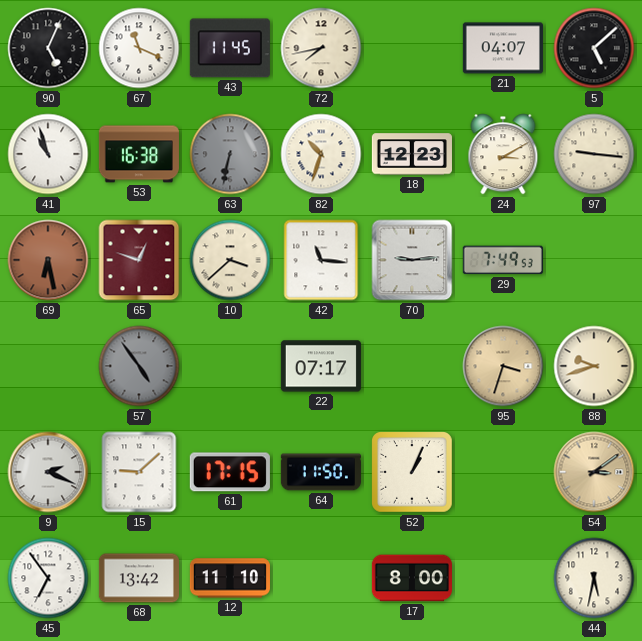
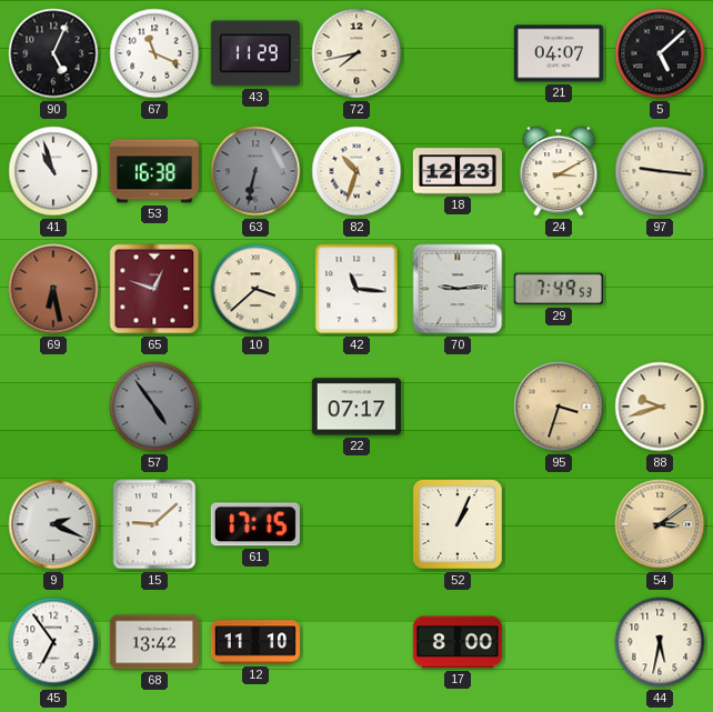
43: 11:45 -> 11:29
64: 11:50 -> none
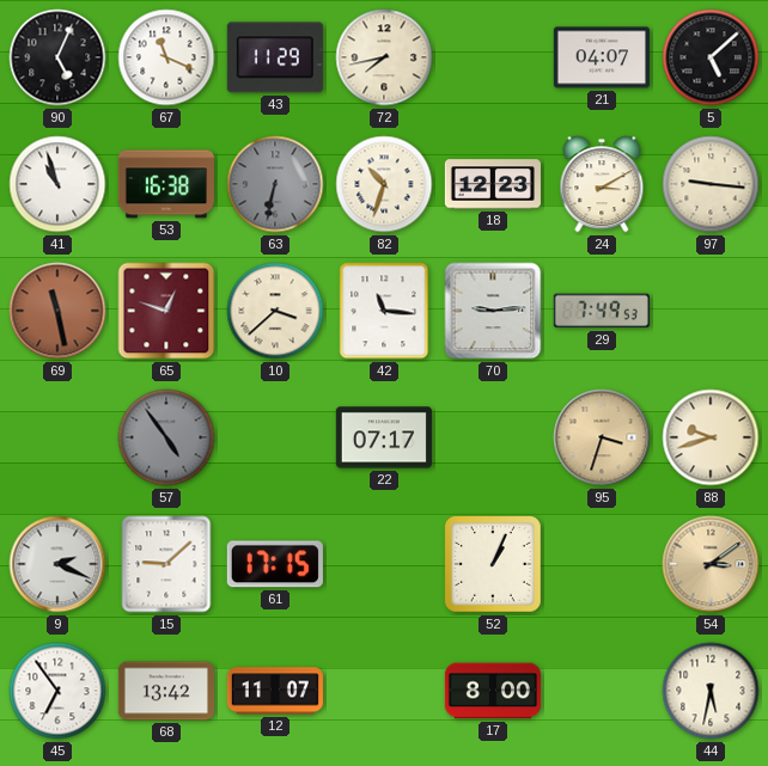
69: 6:28 -> 11:28
12: 11:10 -> 11:07
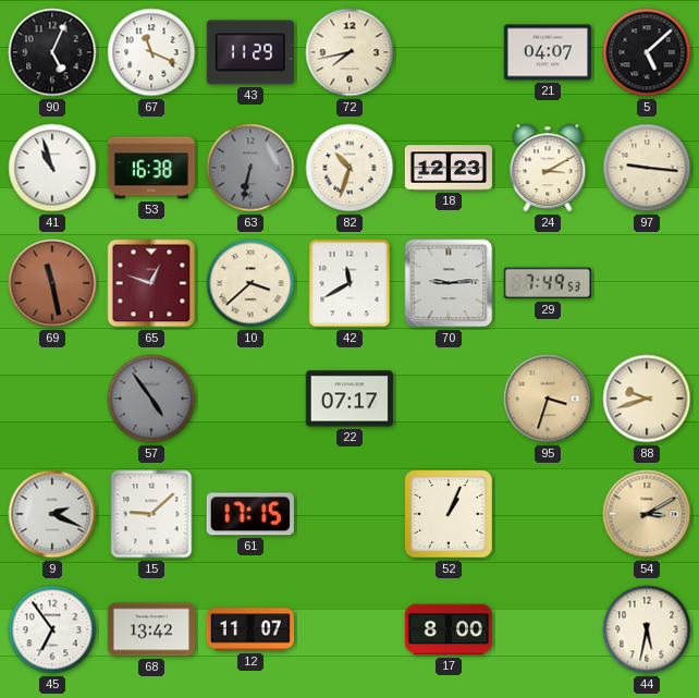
42: 11:16 -> 11:40
54: 3:09 -> 3:10
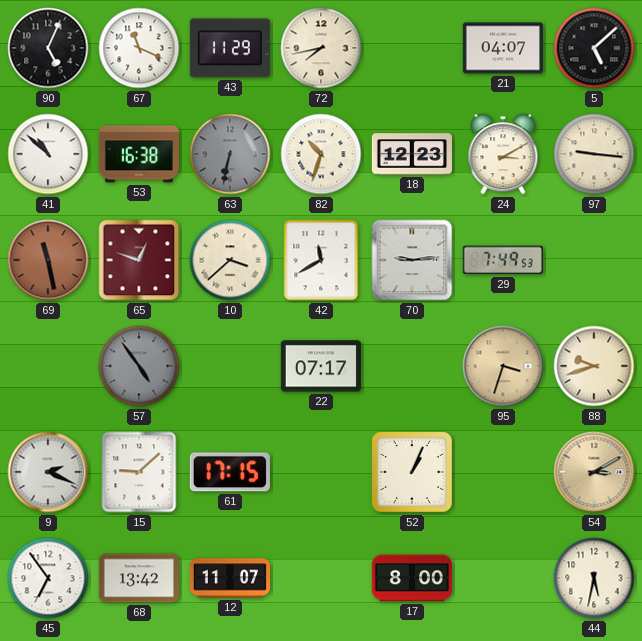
41: 10:57 -> 10:52
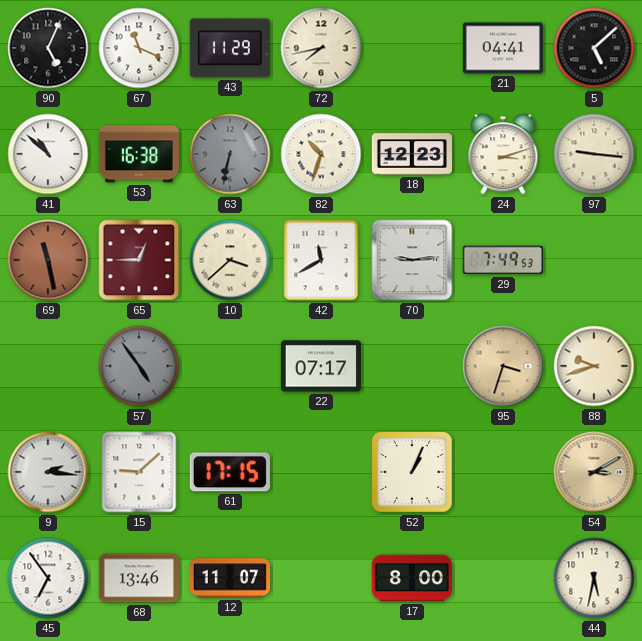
21: 04:07 -> 04:41
24: 3:10 -> 3:12
65: 12:48 -> 12:45
9: 2:19 -> 2:16
68: 13:42 -> 13:46
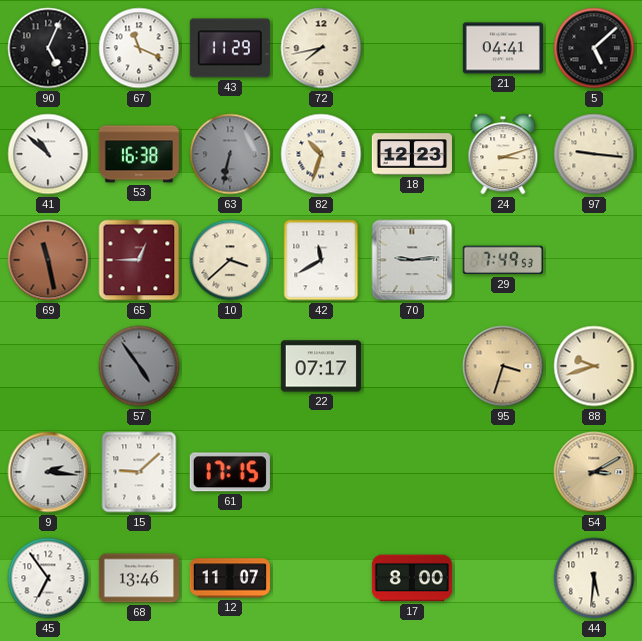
52: 1:04 -> none
44: 5:32 -> 5:31
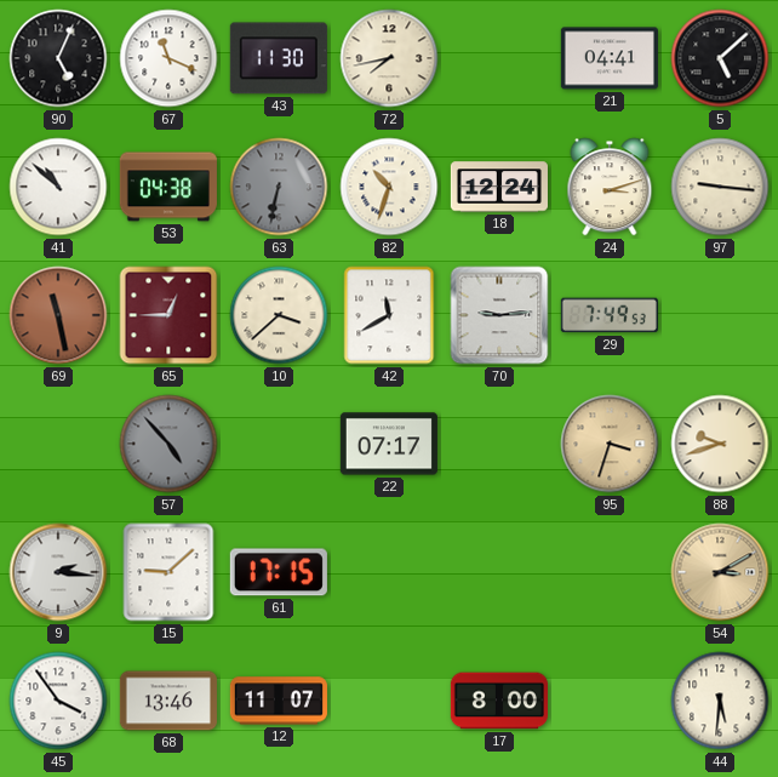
43: 11:29 -> 11:30
53: 16:38 -> 04:38
18: 12:23 -> 12:24
57: 4:54 -> 4:53
45: 6:54 -> 3:54
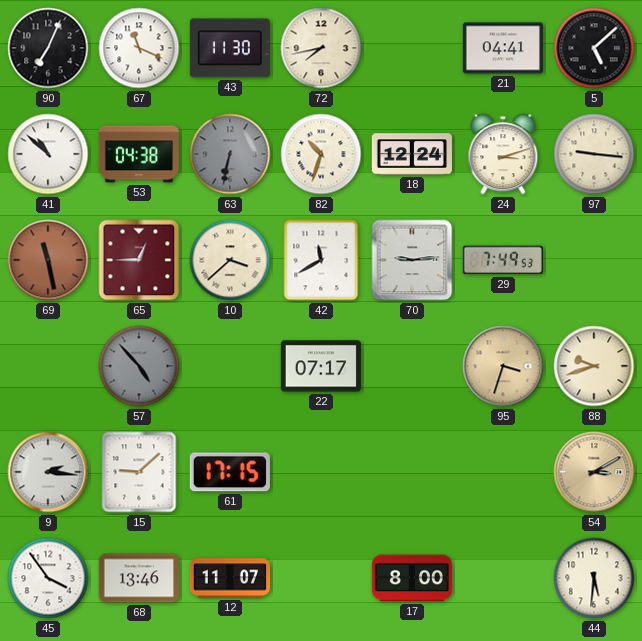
90: 5:04 -> 7:04
